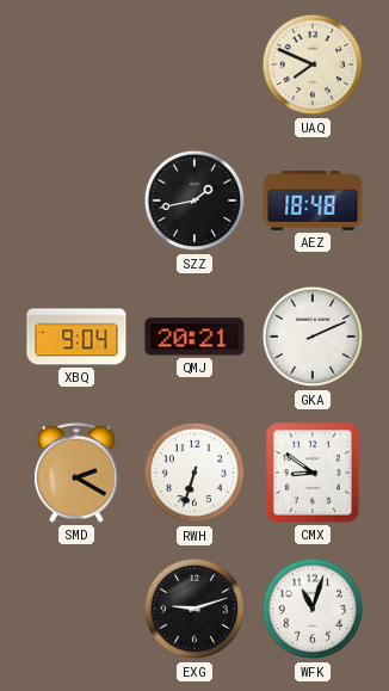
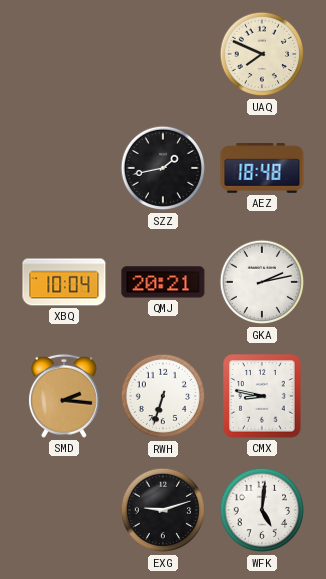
XBQ: 9:04 -> 10:04
GKA: 2:11 -> 2:13
SMD: 2:20 -> 2:16
CMX: 8:51 -> 8:47
WFK: 11:03 -> 5:01
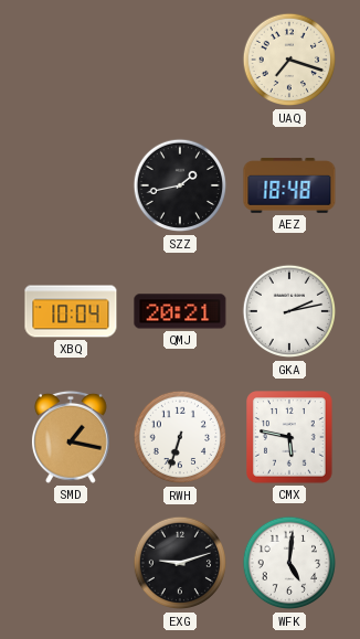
UAQ: 7:49 -> 7:18
SMD: 2:16 -> 1:17
CMX: 8:47 -> 5:47
